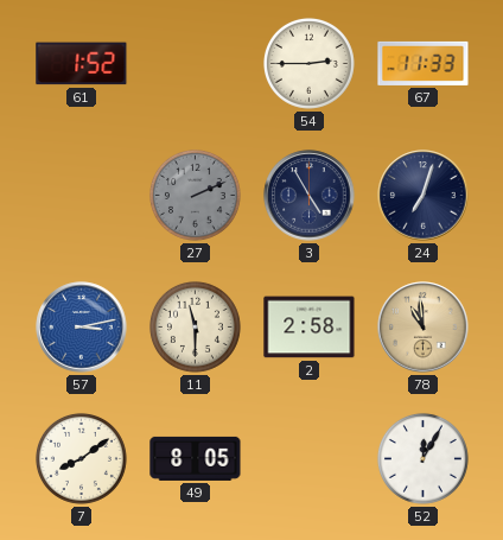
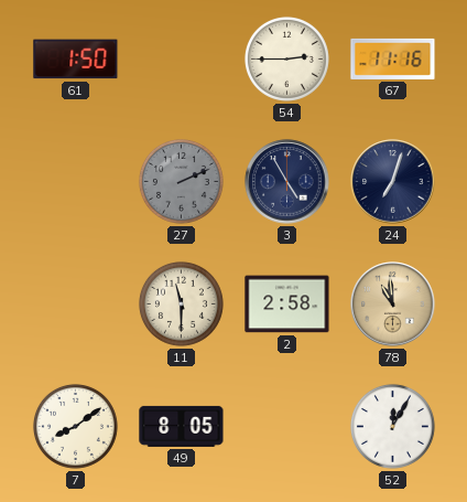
61: 1:52 -> 1:50
67: 11:33 -> 11:16
57: 3:13 -> none
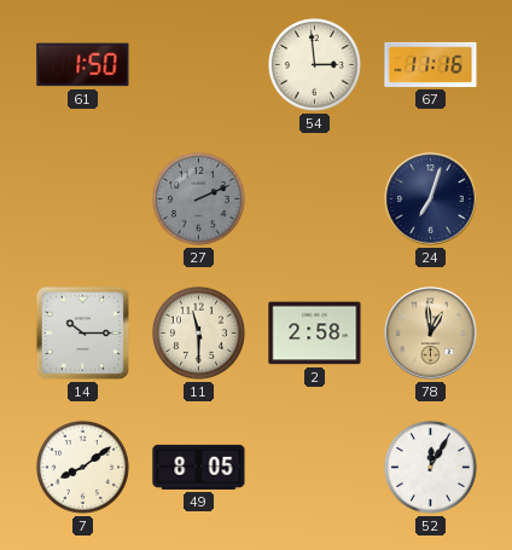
54: 2:45 -> 2:59
3: 4:55 -> none
14: none -> 10:15
78: 10:59 -> 12:59
